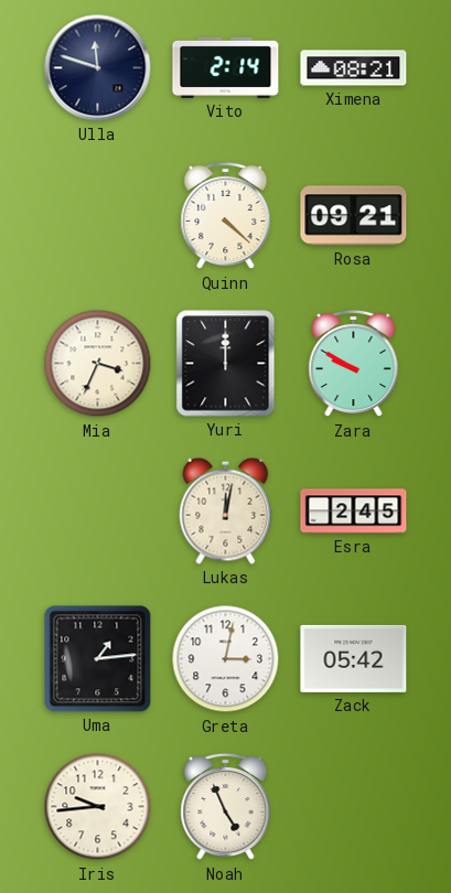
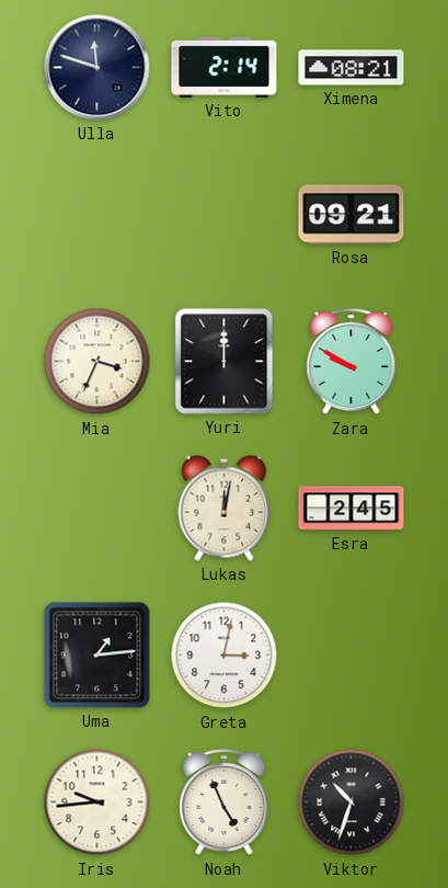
Quinn: 4:22 -> none
Zack: 05:42 -> none
Viktor: none -> 10:33
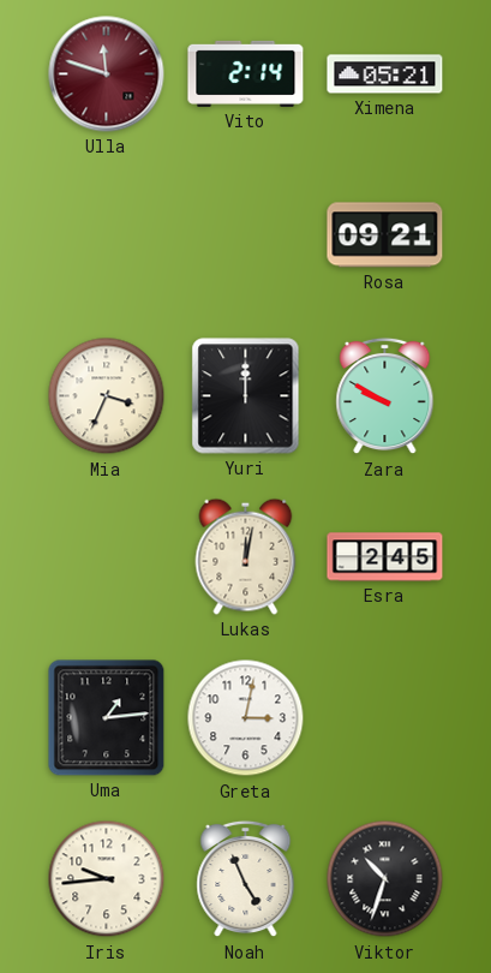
Ulla dial: navy -> burgundy
Ximena: 08:21 -> 05:21
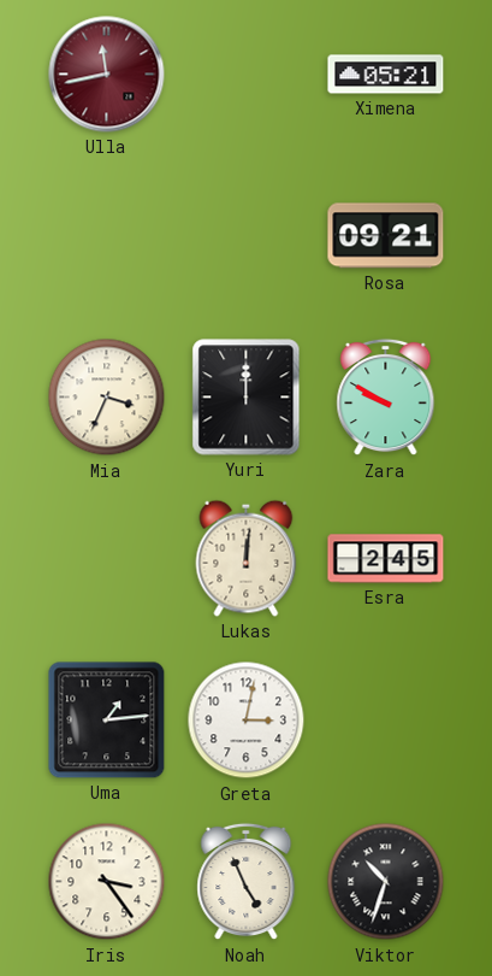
Ulla: 11:48 -> 11:43
Vito: 2:14 -> none
Lukas: 12:02 -> 12:01
Iris: 9:44 -> 3:24
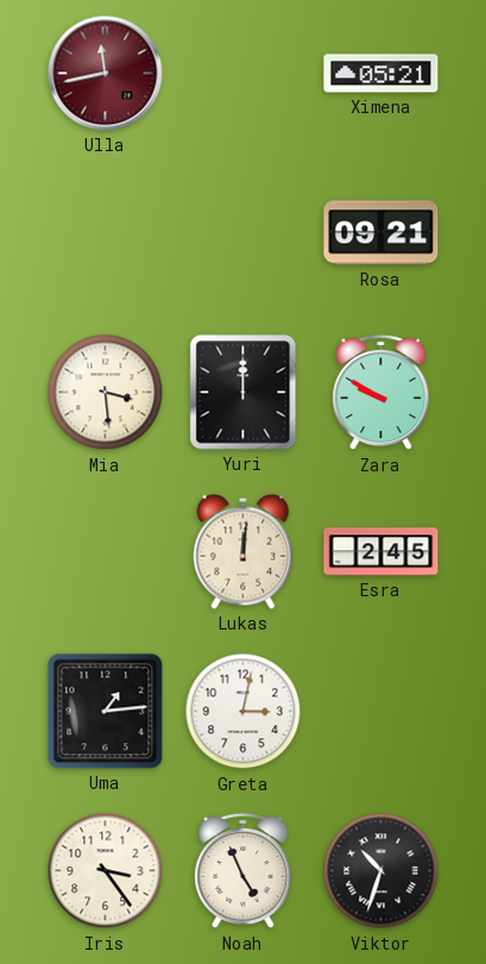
Mia: 3:34 -> 3:29
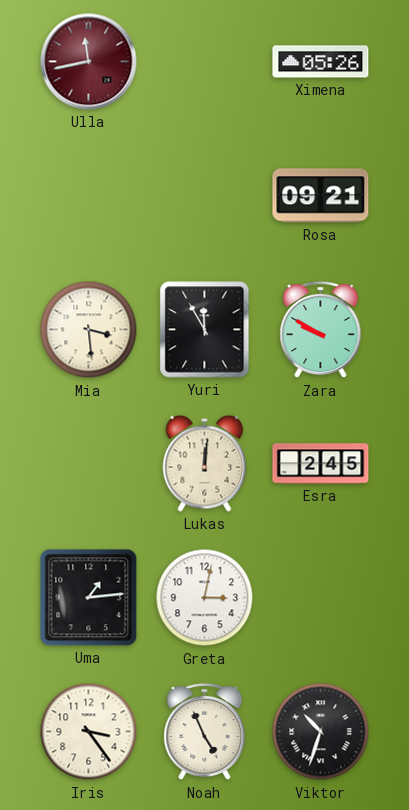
Ximena: 05:21 -> 05:26
Yuri: 12:00 -> 11:55
